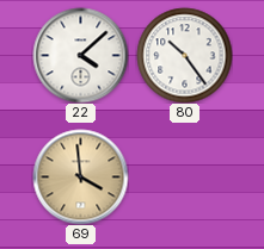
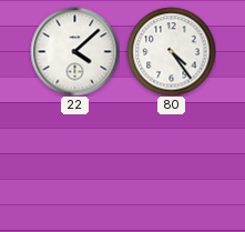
80: 10:24 -> 4:24
69: 3:59 -> none
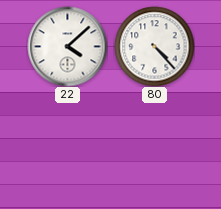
80: 4:24 -> 4:23
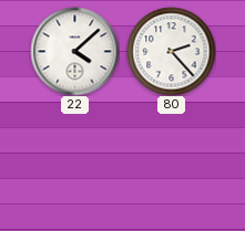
80: 4:23 -> 2:23
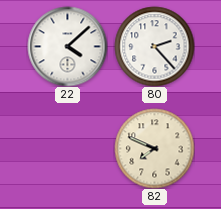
82: none -> 7:49
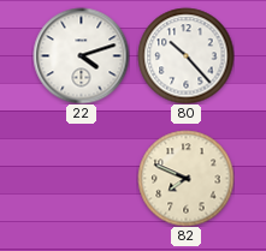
22: 4:08 -> 4:12
80: 2:23 -> 10:23
